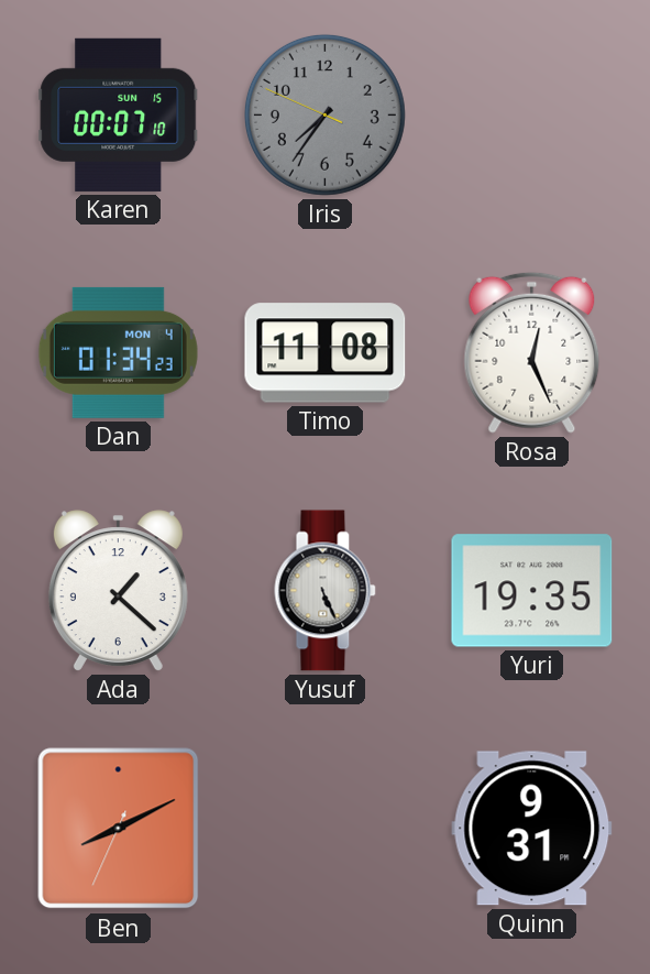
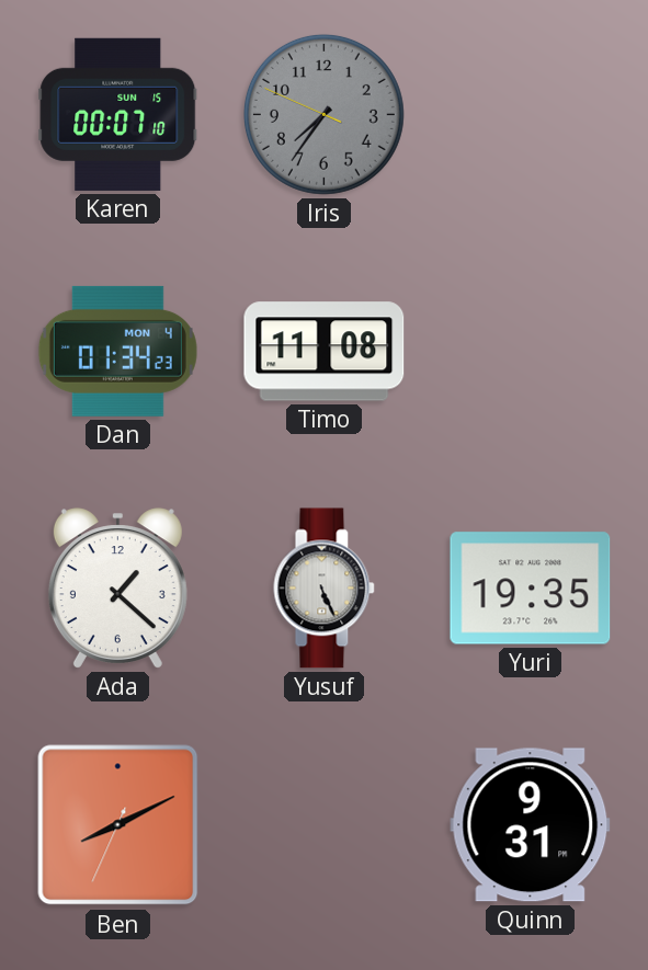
Rosa: 12:26 -> none
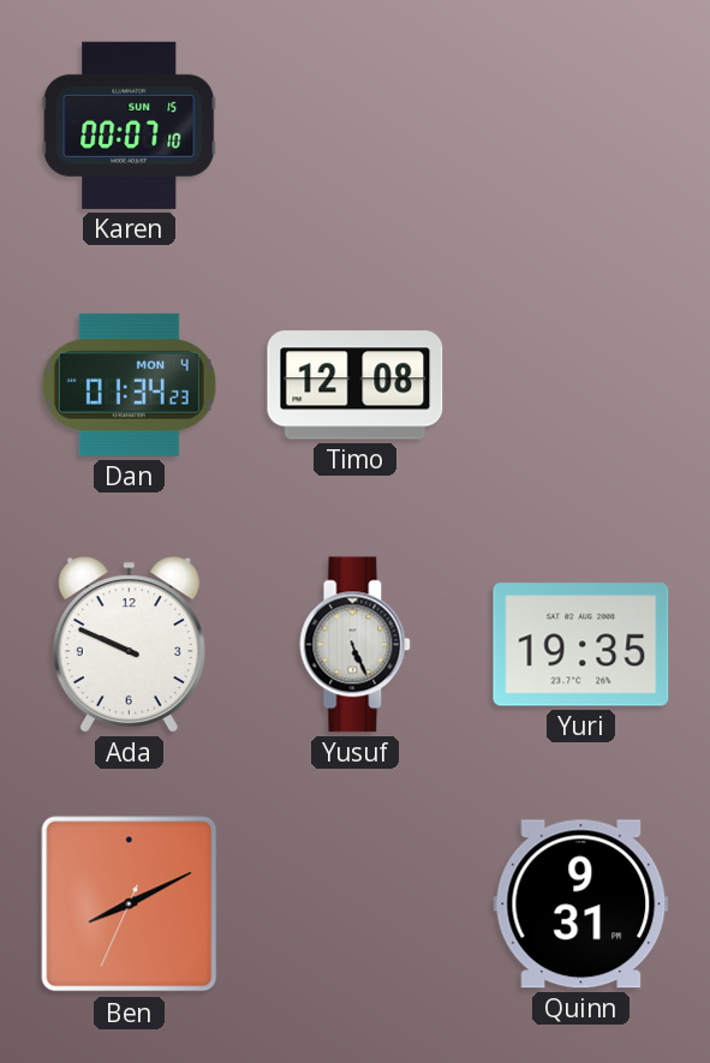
Iris: 7:35 -> none
Timo: 11:08 -> 12:08
Ada: 1:22 -> 9:49
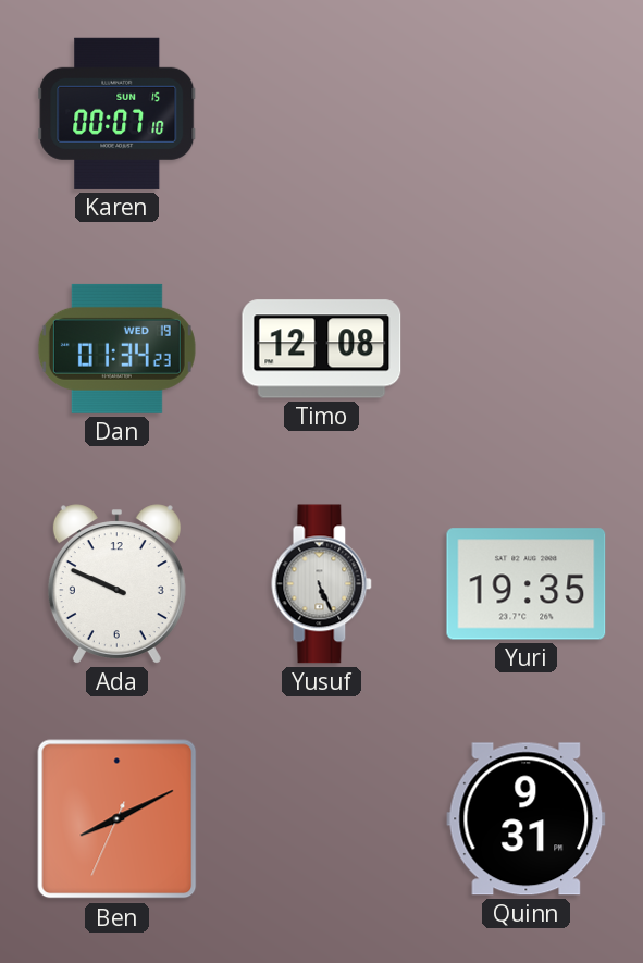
Dan date: MON 4 -> WED 19
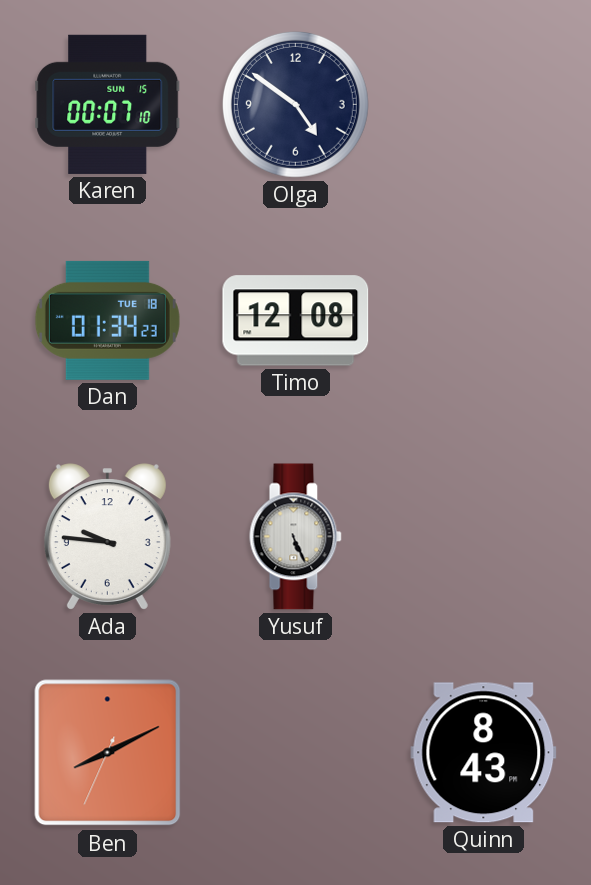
Olga: none -> 4:51
Dan date: WED 19 -> TUE 18
Ada: 9:49 -> 9:46
Yuri: 19:35 -> none
Quinn: 9:31 -> 8:43
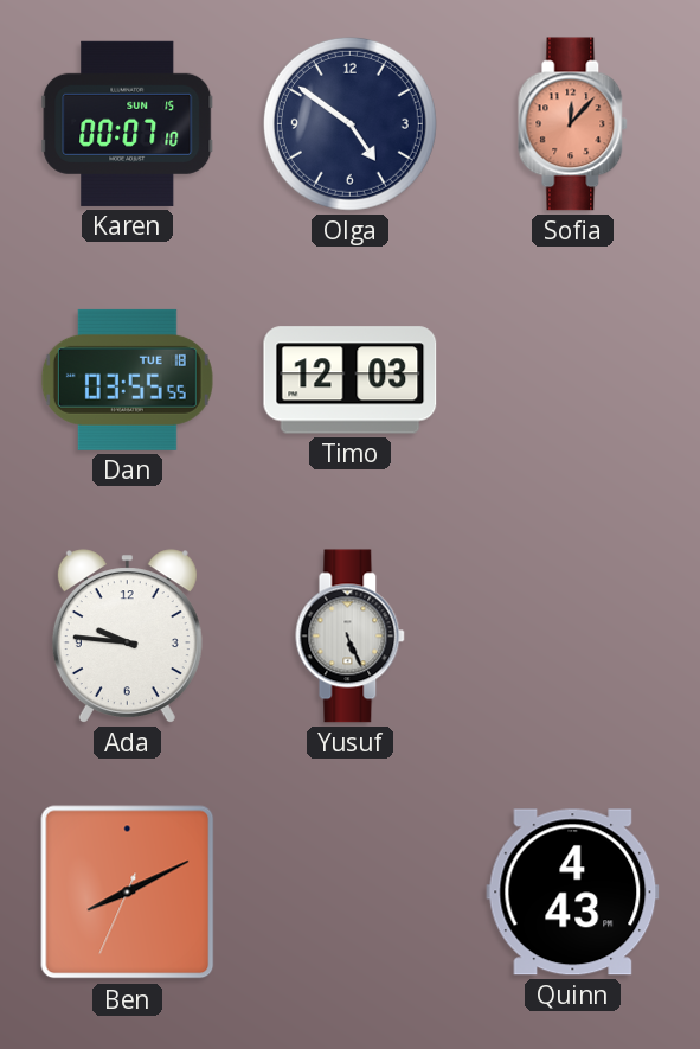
Sofia: none -> 12:07
Dan: 01:34 -> 03:55
Timo: 12:08 -> 12:03
Quinn: 8:43 -> 4:43
